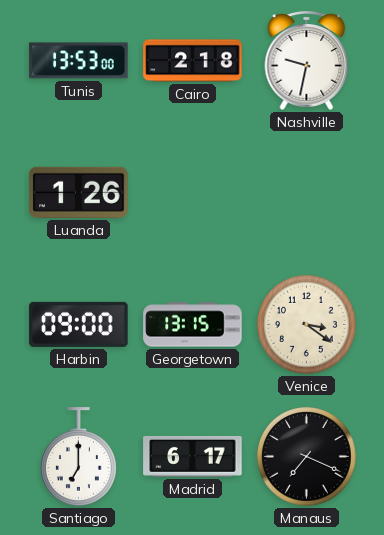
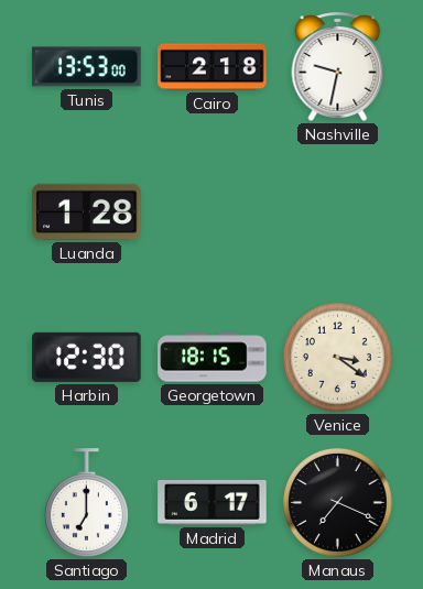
Luanda: 1:26 -> 1:28
Harbin: 09:00 -> 12:30
Georgetown: 13:15 -> 18:15
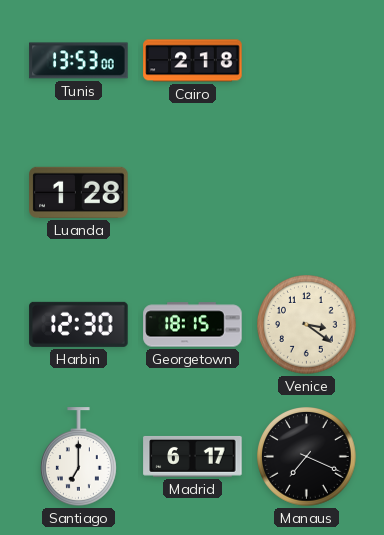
Nashville: 9:32 -> none
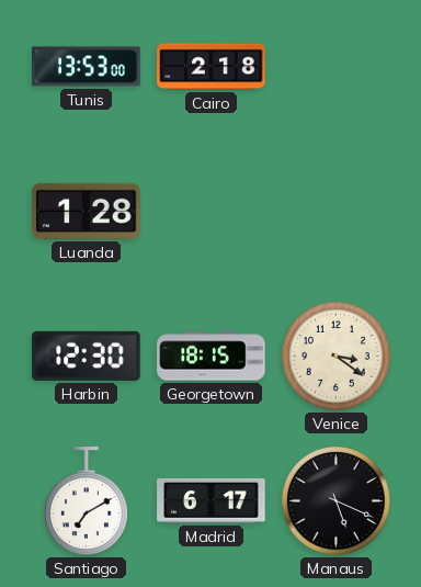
Santiago: 7:00 -> 7:10
Manaus: 7:19 -> 5:19
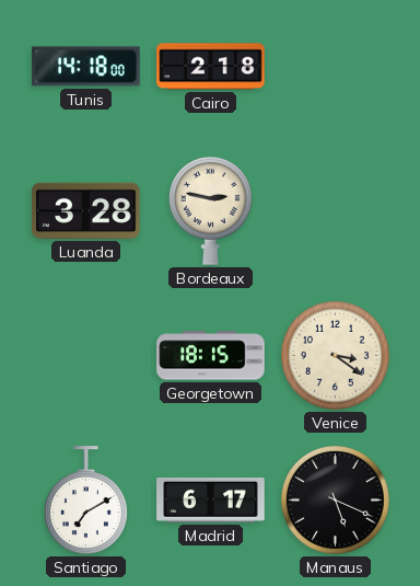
Tunis: 13:53 -> 14:18
Luanda: 1:28 -> 3:28
Bordeaux: none -> 2:47
Harbin: 12:30 -> none
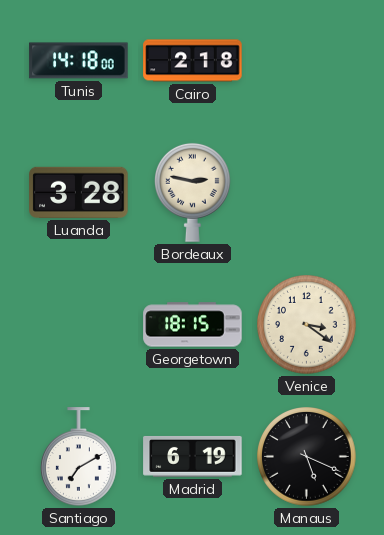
Madrid: 6:17 -> 6:19
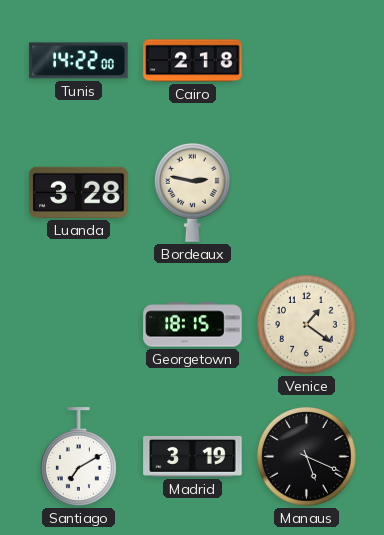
Tunis: 14:18 -> 14:22
Venice: 3:21 -> 1:21
Madrid: 6:19 -> 3:19
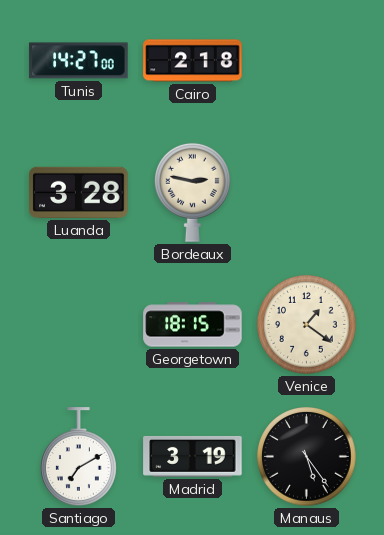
Tunis: 14:22 -> 14:27
Manaus: 5:19 -> 5:24
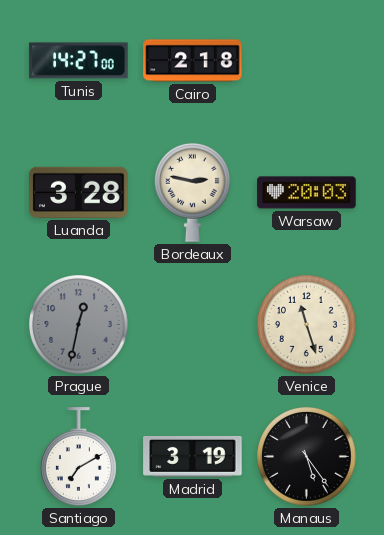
Warsaw: none -> 20:03
Prague: none -> 12:32
Georgetown: 18:15 -> none
Venice: 1:21 -> 11:27
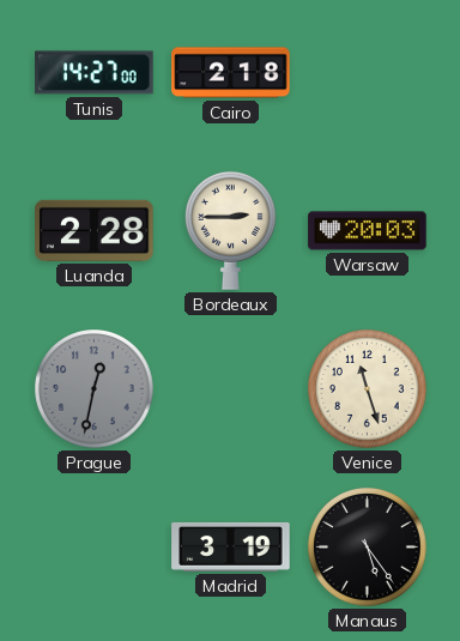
Luanda: 3:28 -> 2:28
Bordeaux: 2:47 -> 2:45
Santiago: 7:10 -> none
